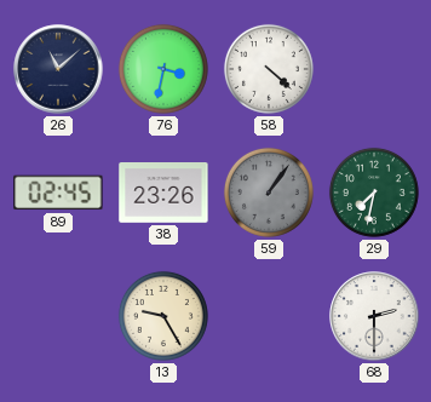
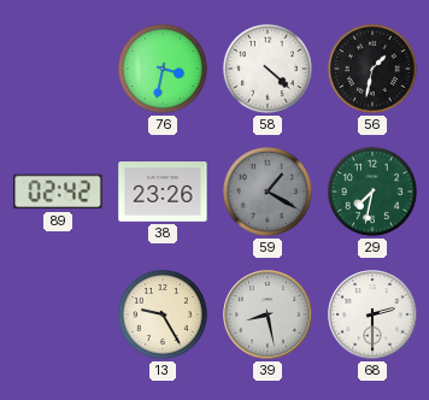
26: 11:08 -> none
56: none -> 1:32
89: 02:45 -> 02:42
59: 1:06 -> 1:20
39: none -> 8:28
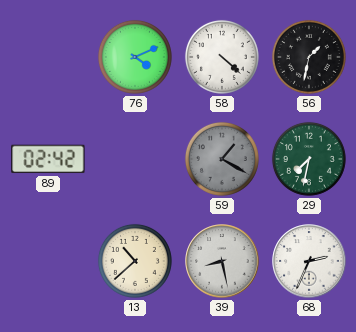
76: 3:32 -> 4:11
38: 23:26 -> none
13: 9:25 -> 10:38
68: 2:30 -> 2:34
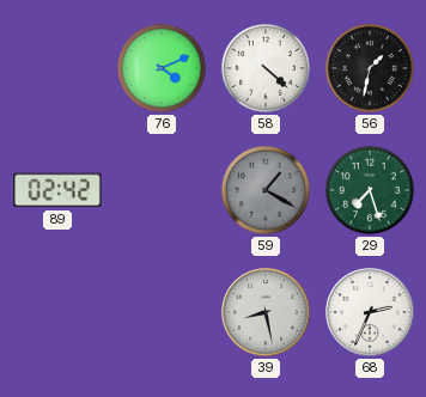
29: 7:32 -> 7:27
13: 10:38 -> none
